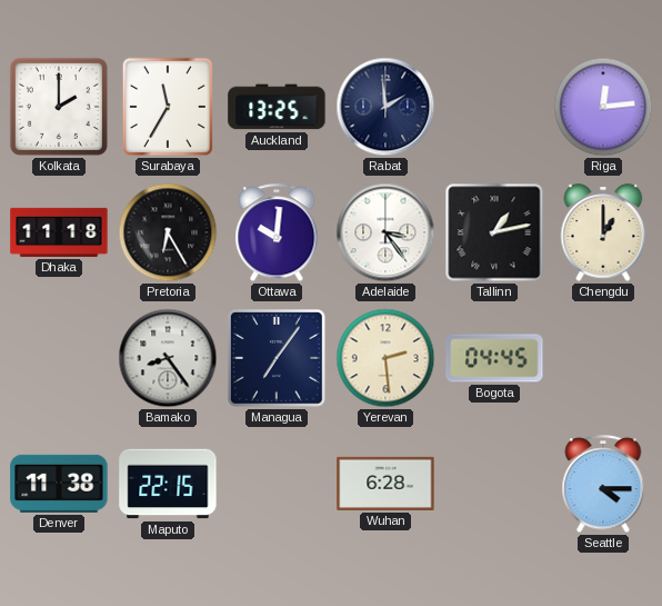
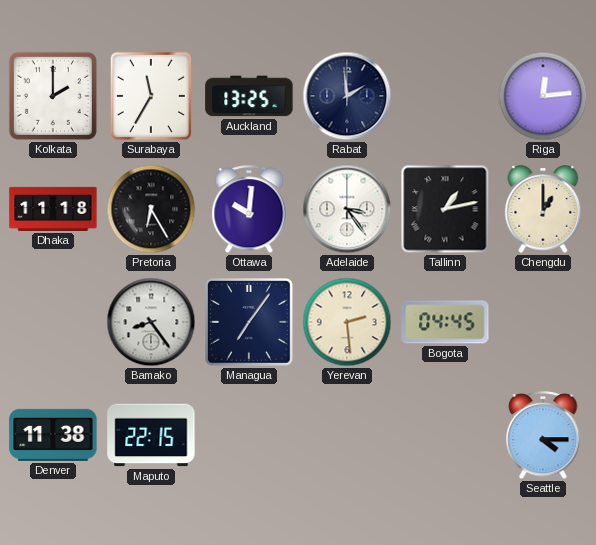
Wuhan: 6:28 -> none
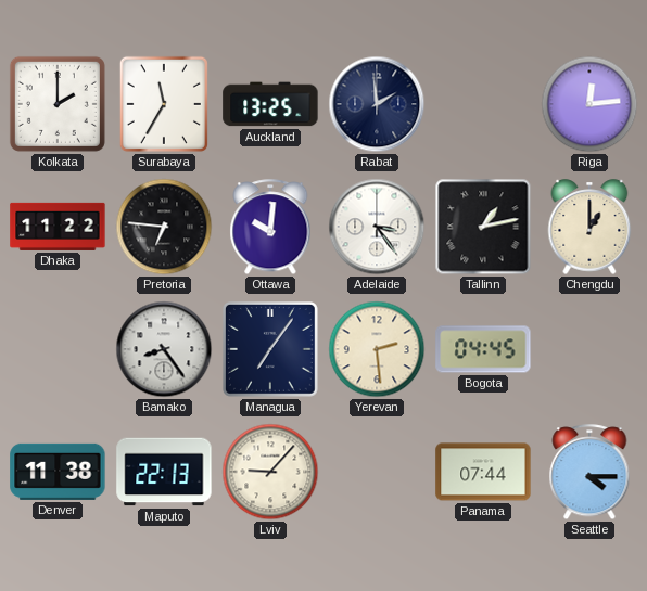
Dhaka: 11:18 -> 11:22
Pretoria: 6:25 -> 6:46
Maputo: 22:15 -> 22:13
Lviv: none -> 9:07
Panama: none -> 07:44
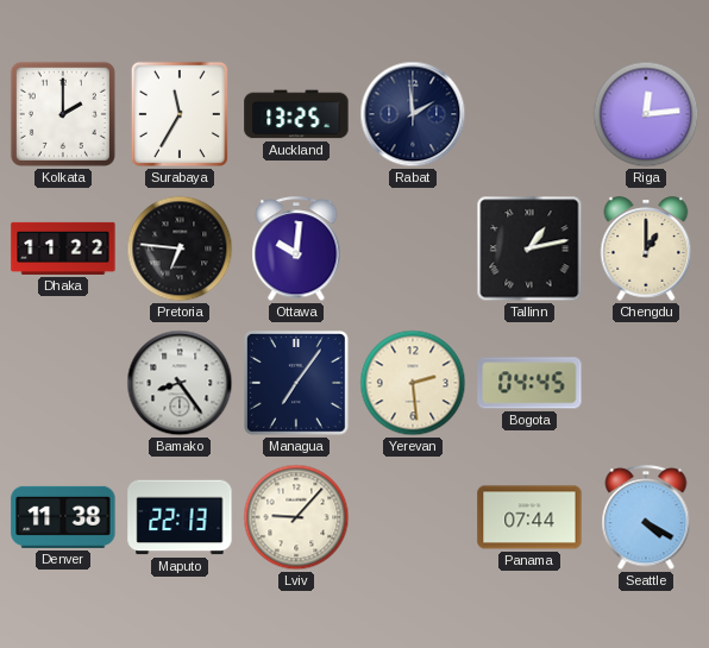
Adelaide: 3:24 -> none
Seattle: 4:15 -> 4:20
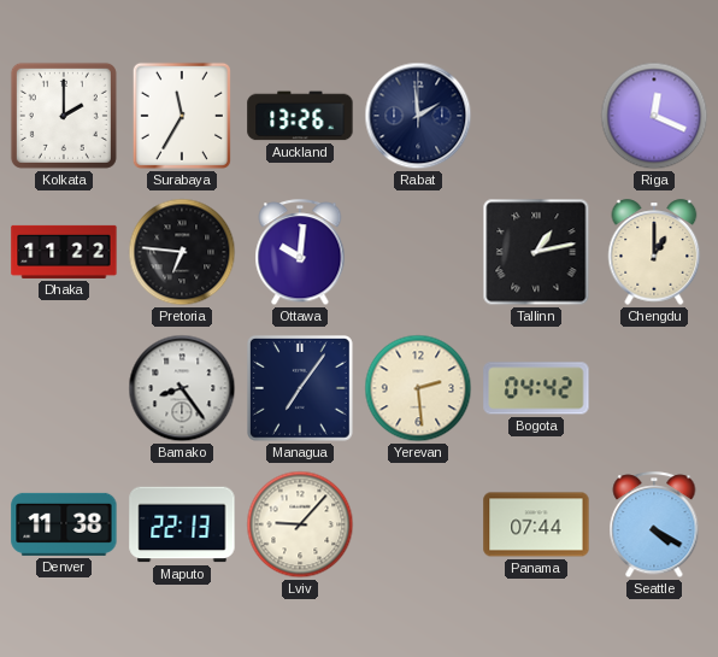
Auckland: 13:25 -> 13:26
Riga: 12:14 -> 12:19
Bogota: 04:45 -> 04:42
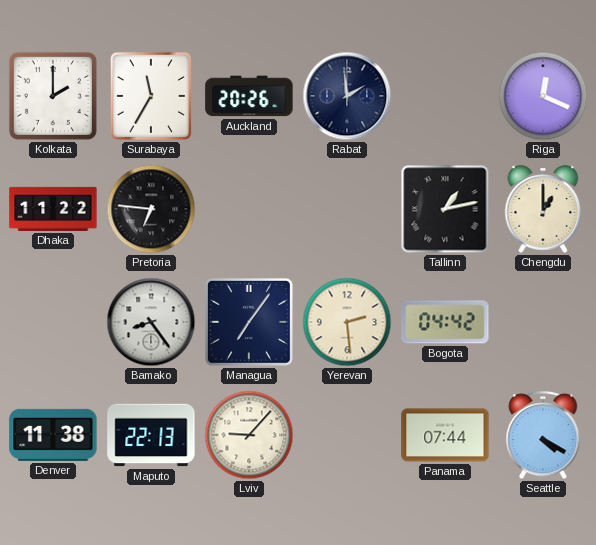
Auckland: 13:26 -> 20:26
Ottawa: 10:01 -> none
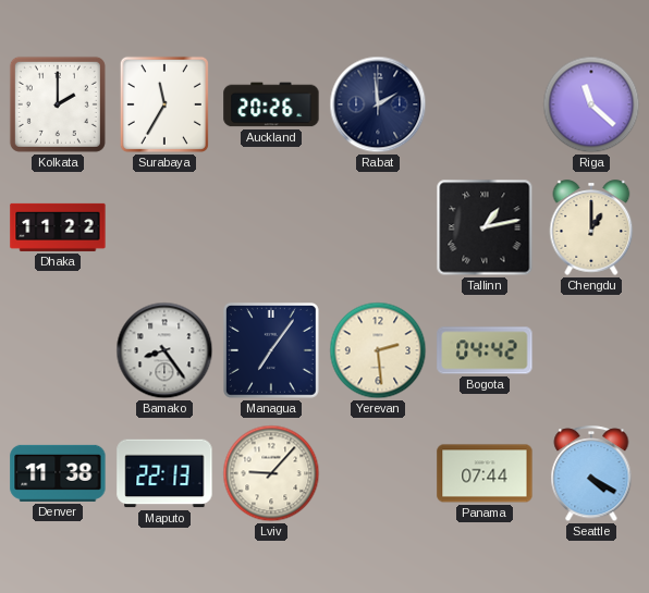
Riga: 12:19 -> 11:22
Pretoria: 6:46 -> none
